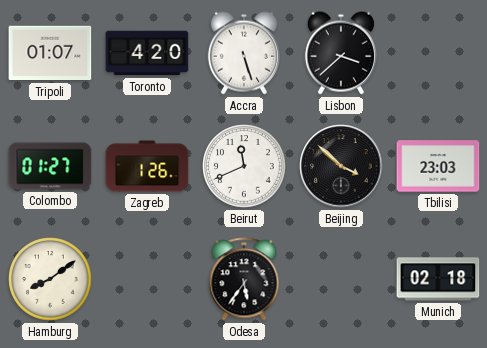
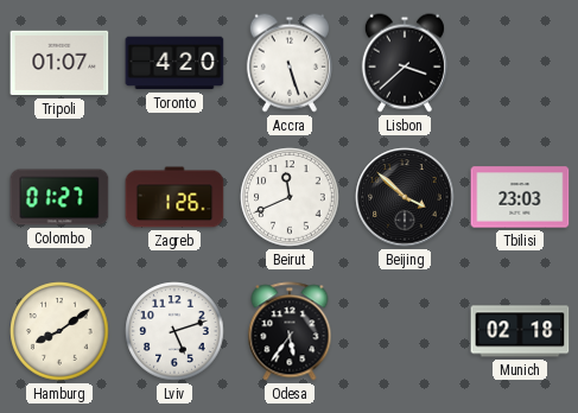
Lviv: none -> 5:12
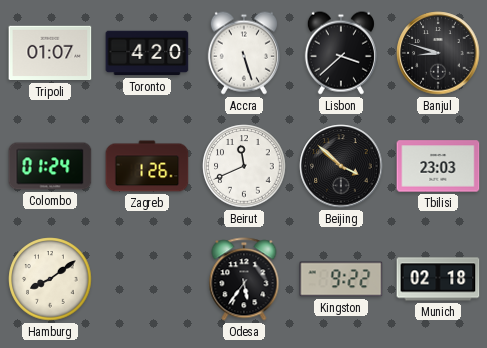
Banjul: none -> 8:48
Colombo: 01:27 -> 01:24
Lviv: 5:12 -> none
Kingston: none -> 9:22
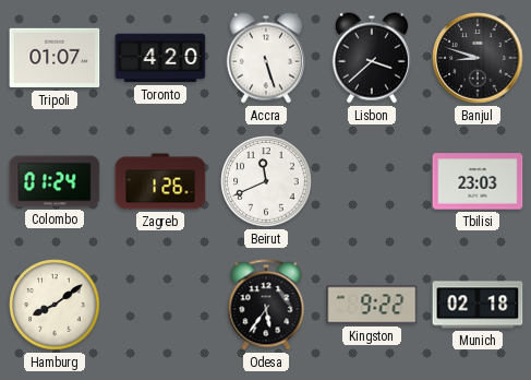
Beijing: 3:52 -> none
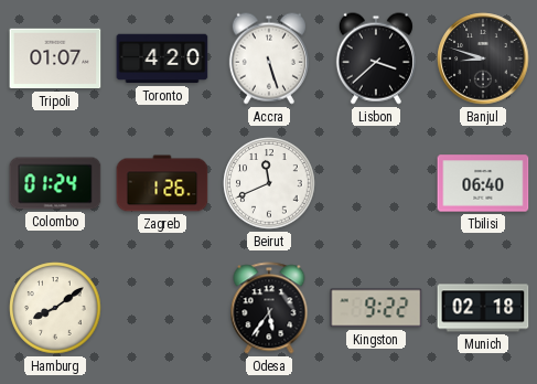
Tbilisi: 23:03 -> 06:40
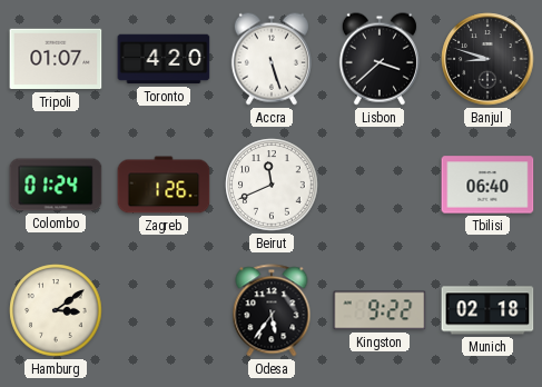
Hamburg: 8:09 -> 3:09
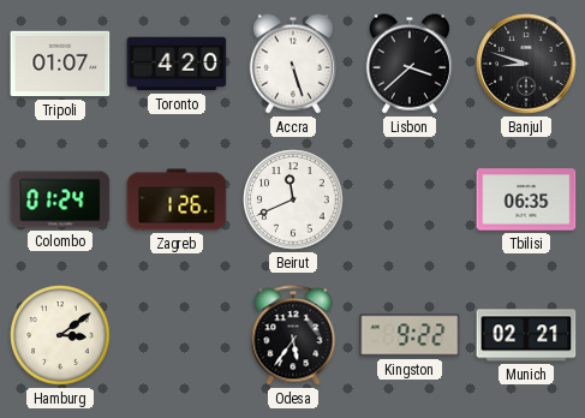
Tbilisi: 06:40 -> 06:35
Munich: 02:18 -> 02:21
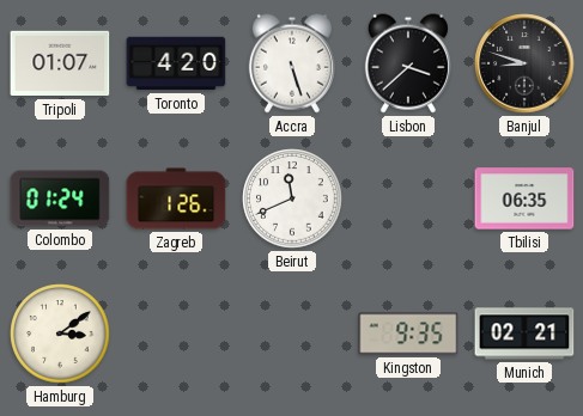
Odesa: 5:36 -> none
Kingston: 9:22 -> 9:35
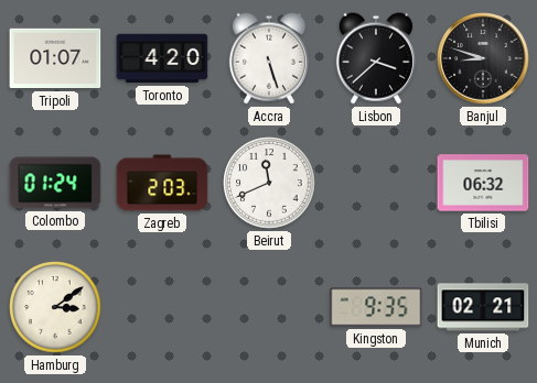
Zagreb: 1:26 -> 2:03
Tbilisi: 06:35 -> 06:32
